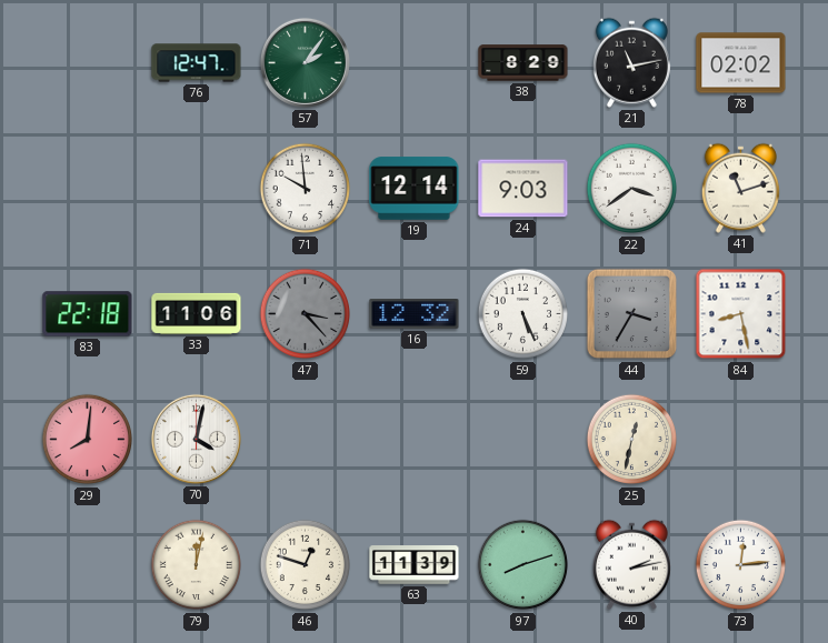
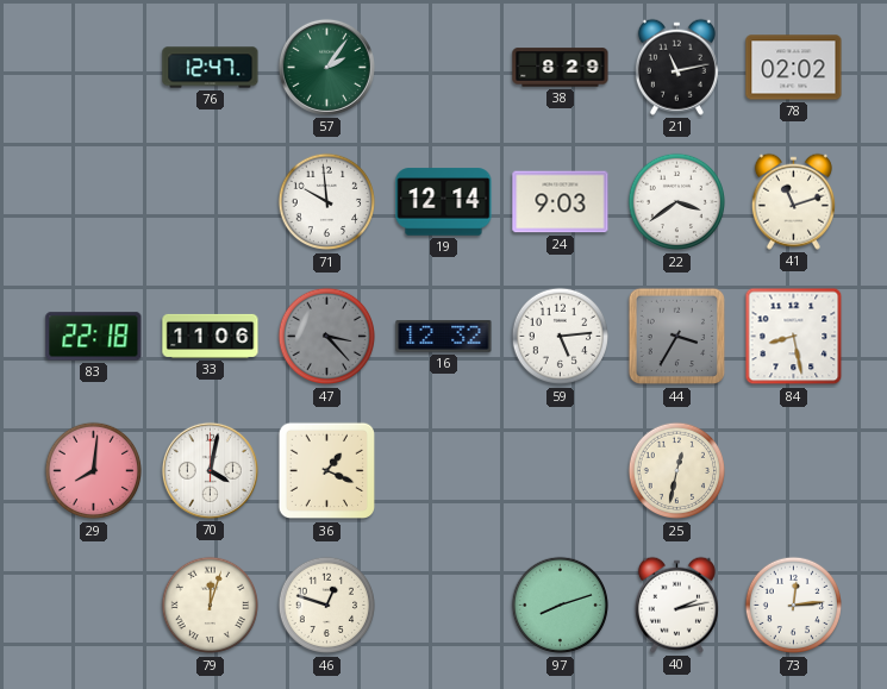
59: 5:26 -> 5:14
36: none -> 1:19
79: 12:02 -> 12:03
63: 11:39 -> none
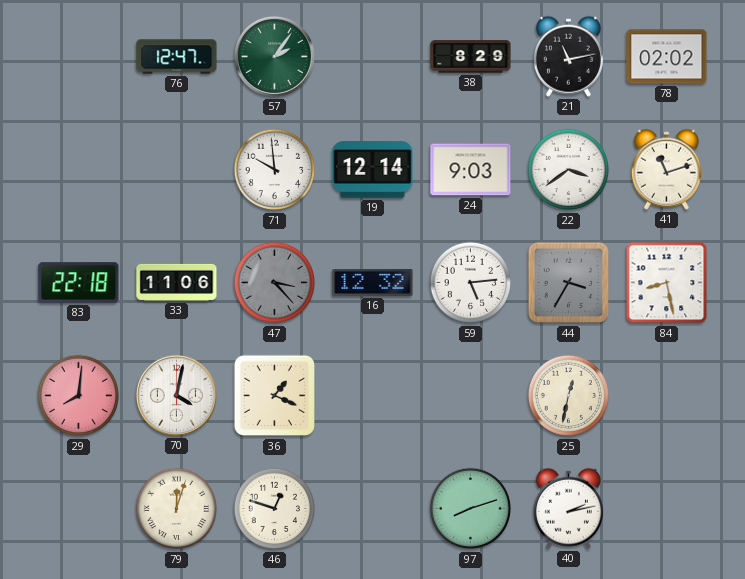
73: 12:14 -> none
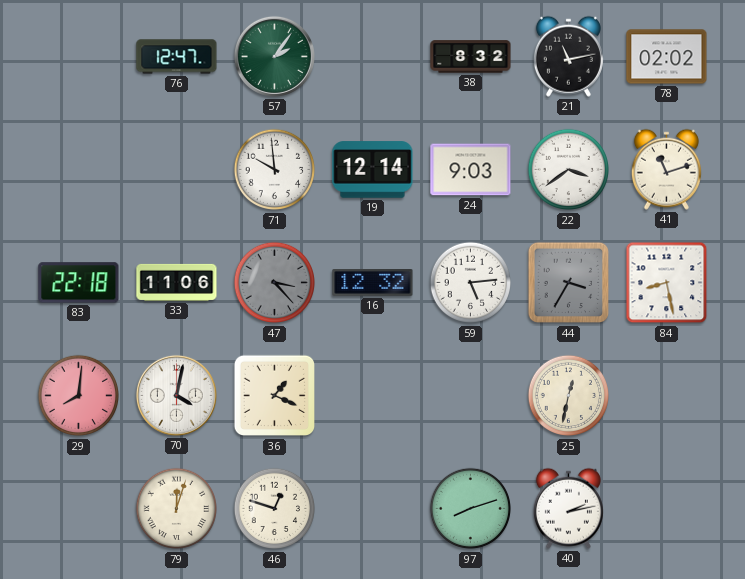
38: 8:29 -> 8:32
